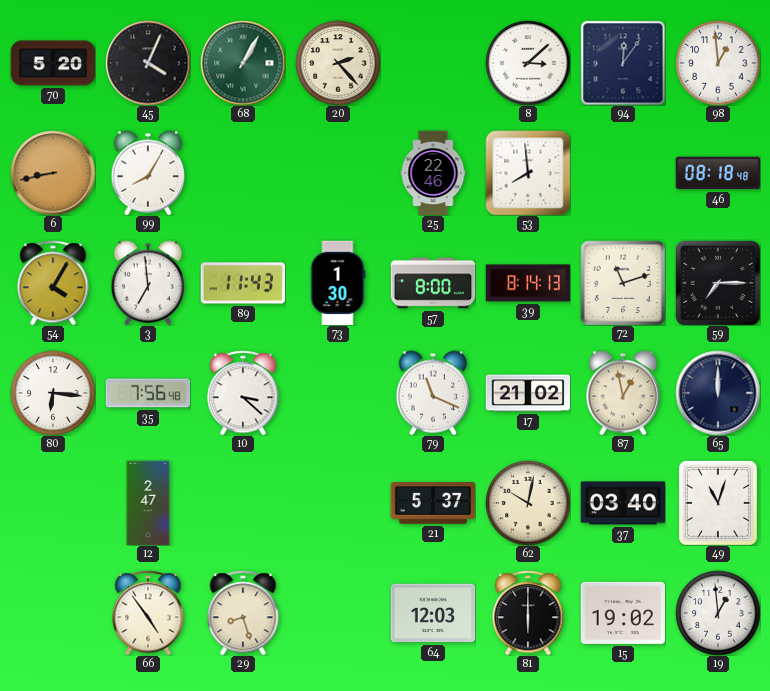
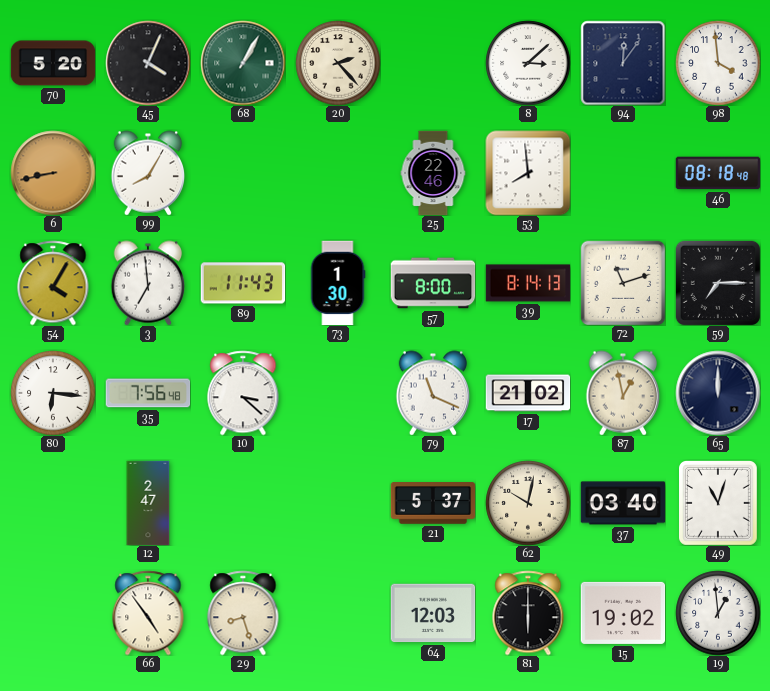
98: 12:59 -> 3:59
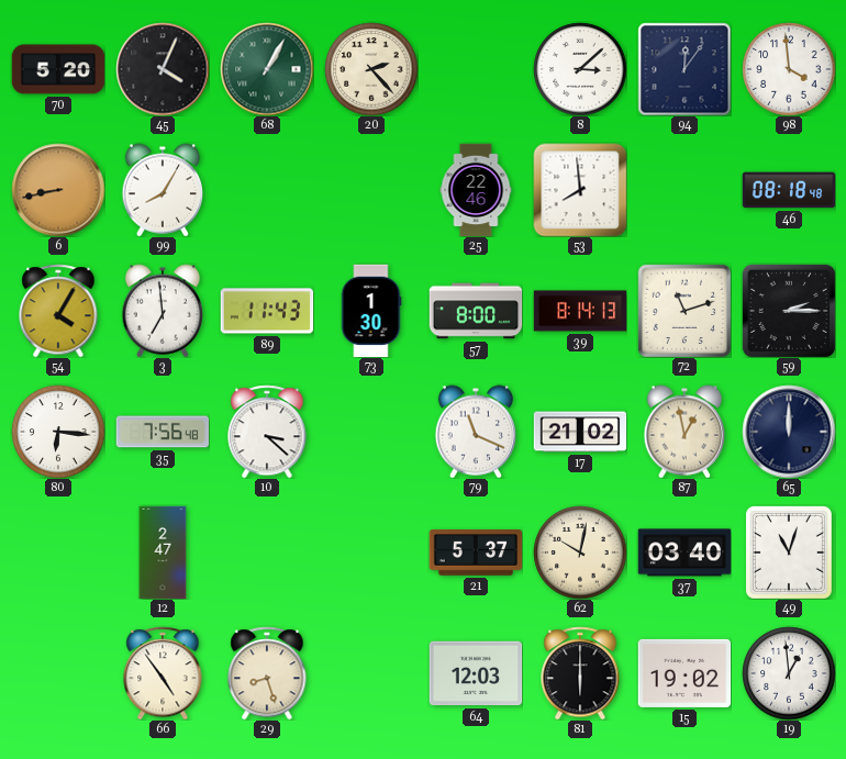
59: 7:15 -> 2:15
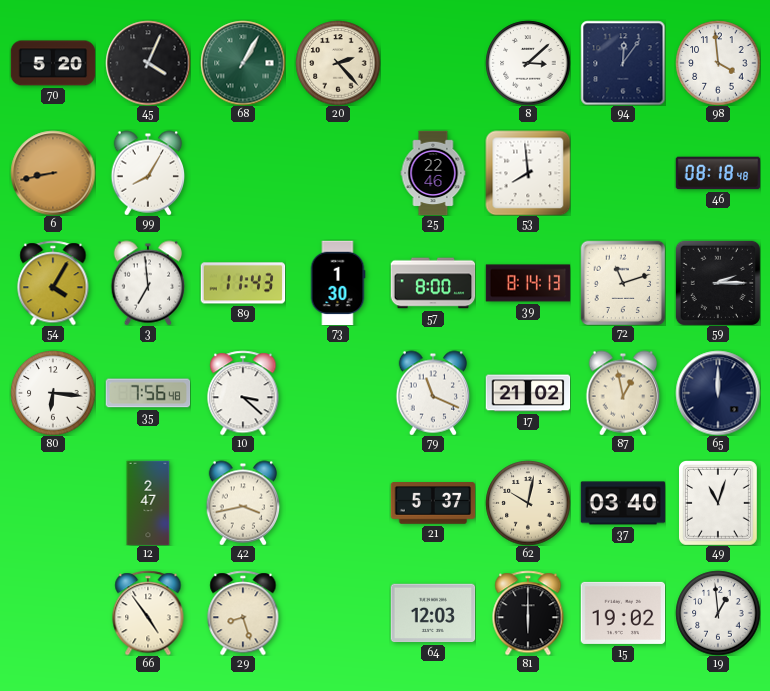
42: none -> 3:43
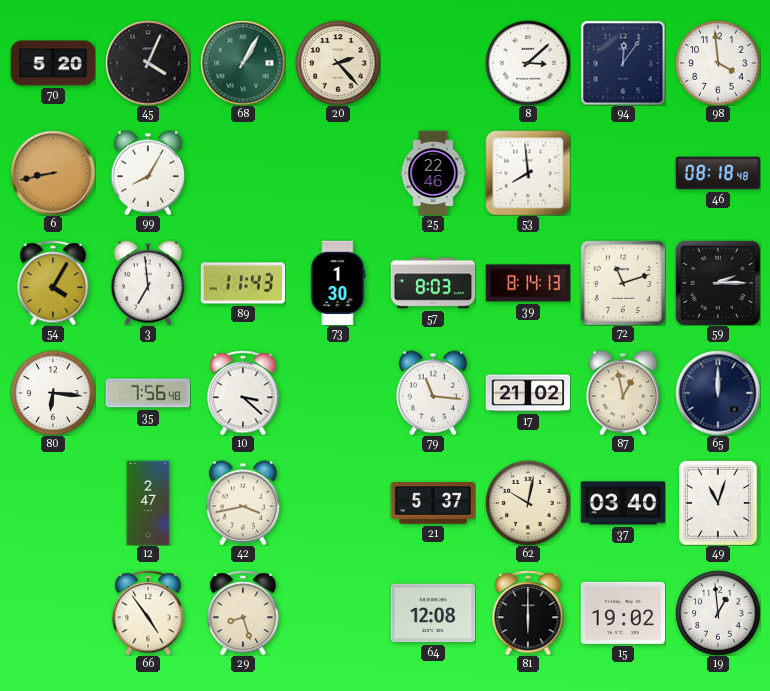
57: 8:00 -> 8:03
79: 11:19 -> 11:16
64: 12:03 -> 12:08
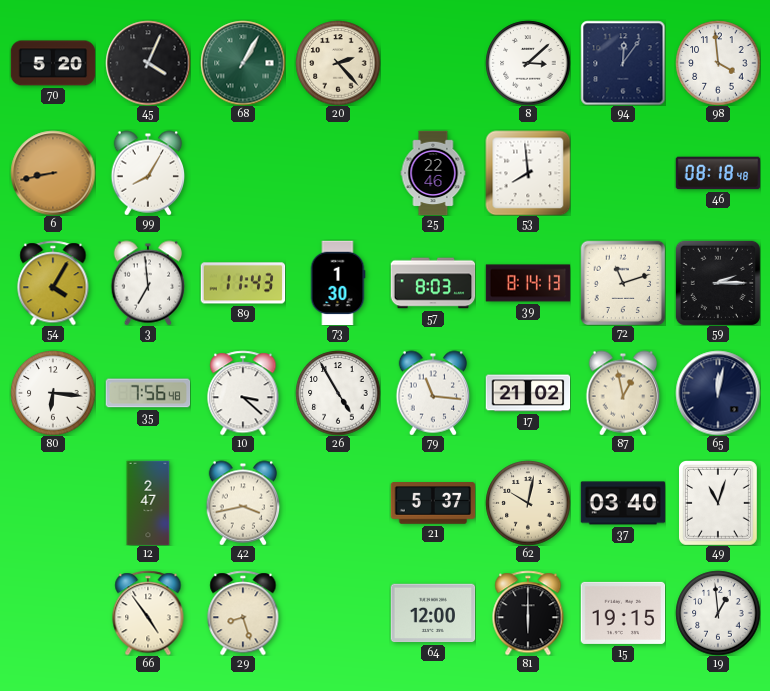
26: none -> 4:55
65: 12:00 -> 12:02
64: 12:08 -> 12:00
15: 19:02 -> 19:15
